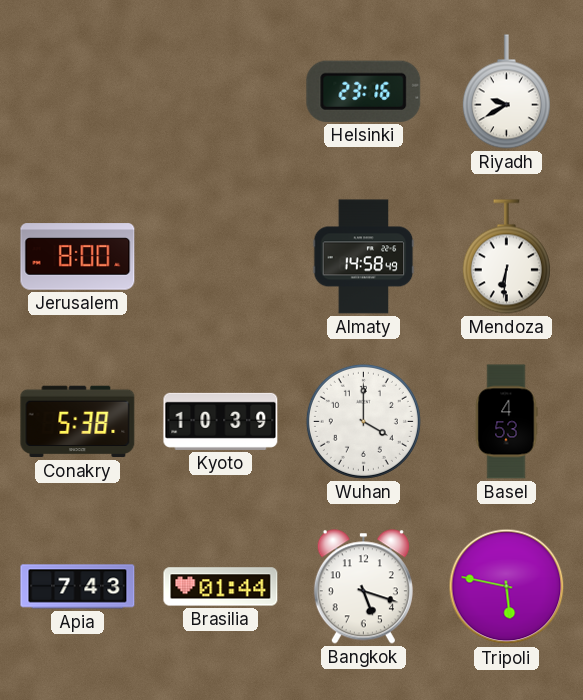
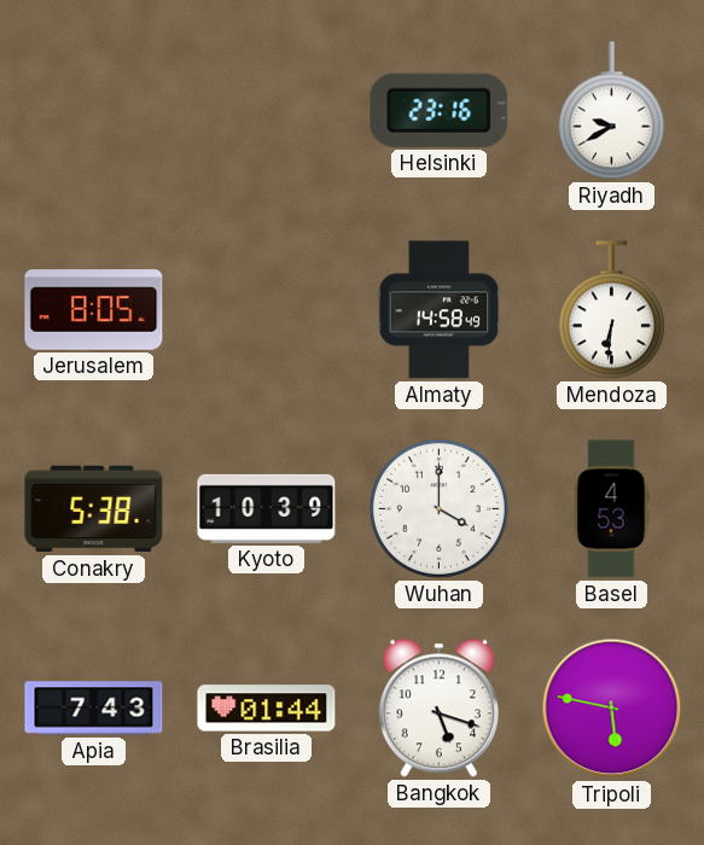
Jerusalem: 8:00 -> 8:05
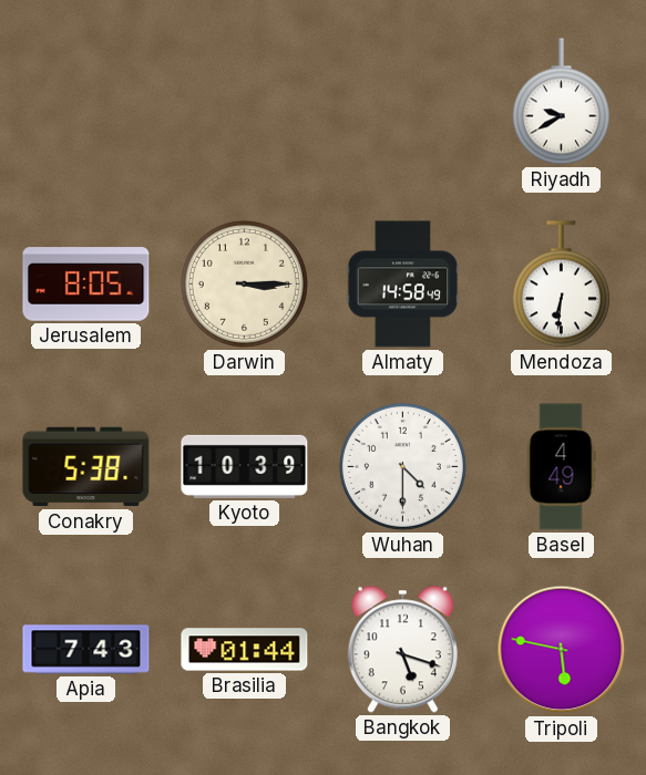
Helsinki: 23:16 -> none
Darwin: none -> 3:15
Wuhan: 4:00 -> 4:30
Basel: 4:53 -> 4:49
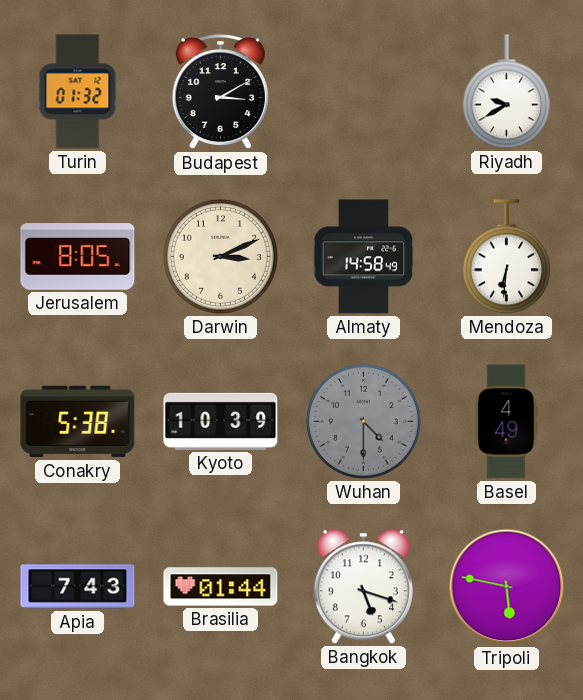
Turin: none -> 01:32
Budapest: none -> 3:10
Darwin: 3:15 -> 3:11
Wuhan dial: white -> grey
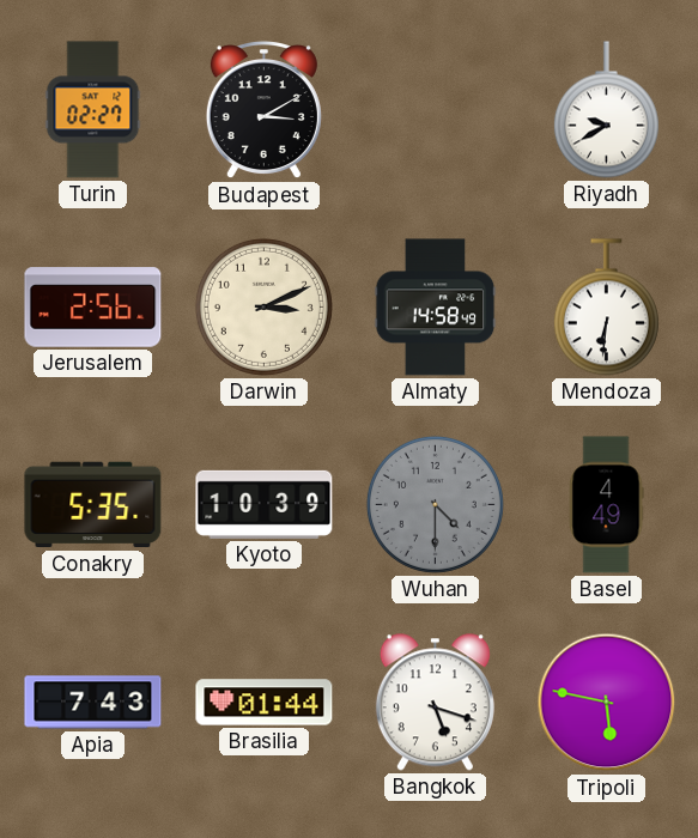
Turin: 01:32 -> 02:27
Jerusalem: 8:05 -> 2:56
Conakry: 5:38 -> 5:35
